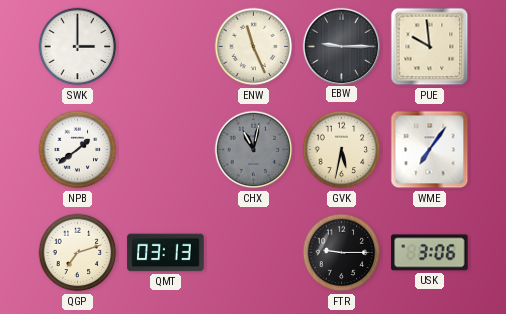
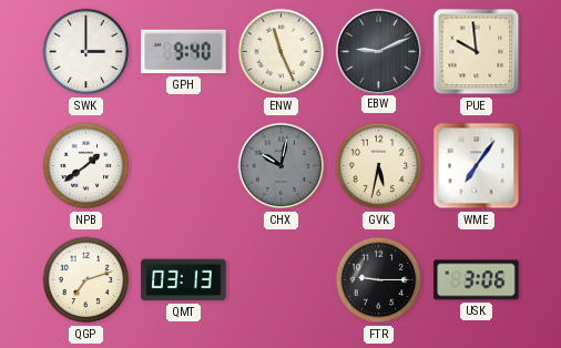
GPH: none -> 9:40
EBW: 9:15 -> 9:11
CHX: 11:02 -> 10:02
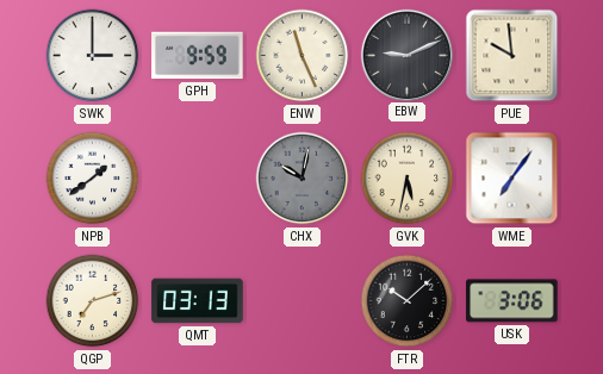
GPH: 9:40 -> 9:59
FTR: 9:15 -> 10:08
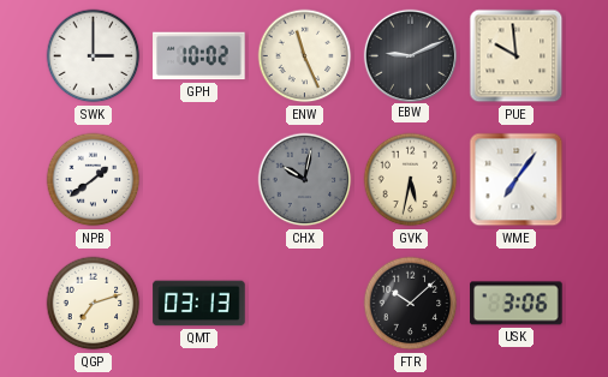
GPH: 9:59 -> 10:02
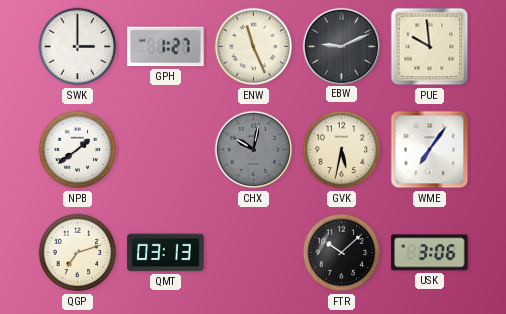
GPH: 10:02 -> 1:27
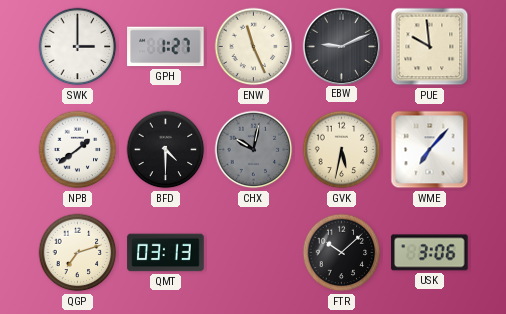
BFD: none -> 4:30
WME: 7:06 -> 7:07
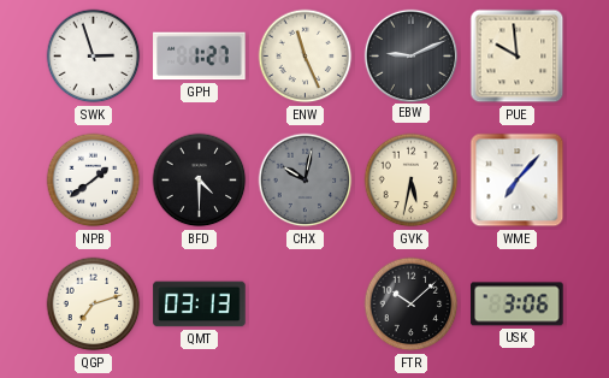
SWK: 3:00 -> 2:57
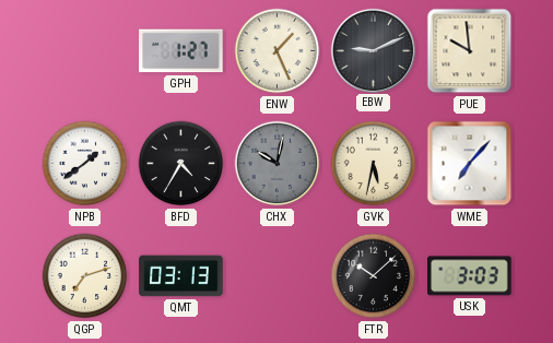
SWK: 2:57 -> none
ENW: 11:26 -> 1:26
BFD: 4:30 -> 4:35
USK: 3:06 -> 3:03
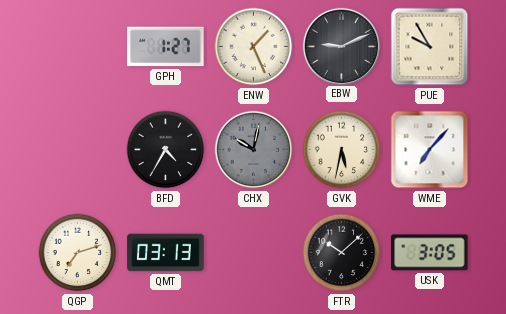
PUE: 9:59 -> 9:55
NPB: 1:39 -> none
USK: 3:03 -> 3:05
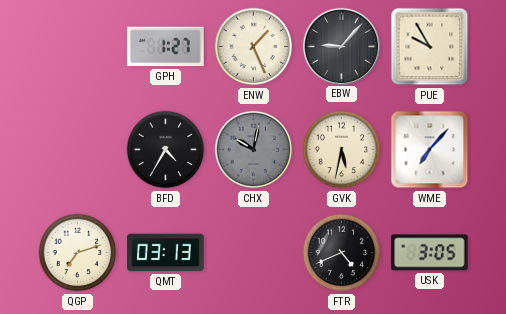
EBW: 9:11 -> 9:07
FTR: 10:08 -> 4:41
